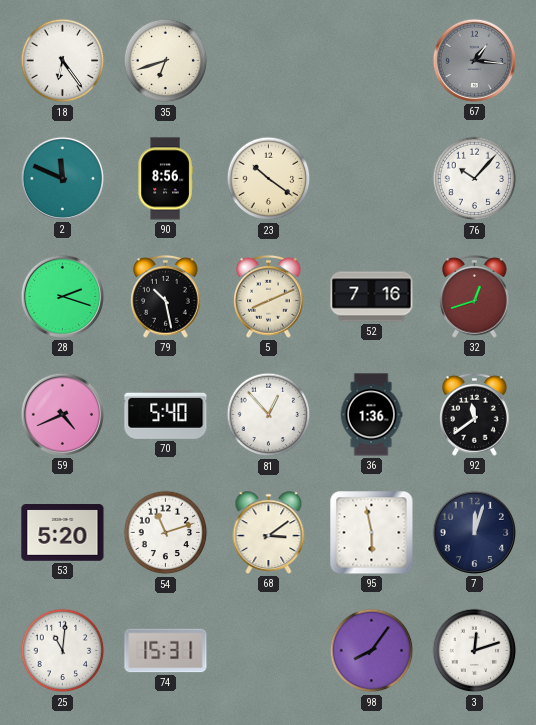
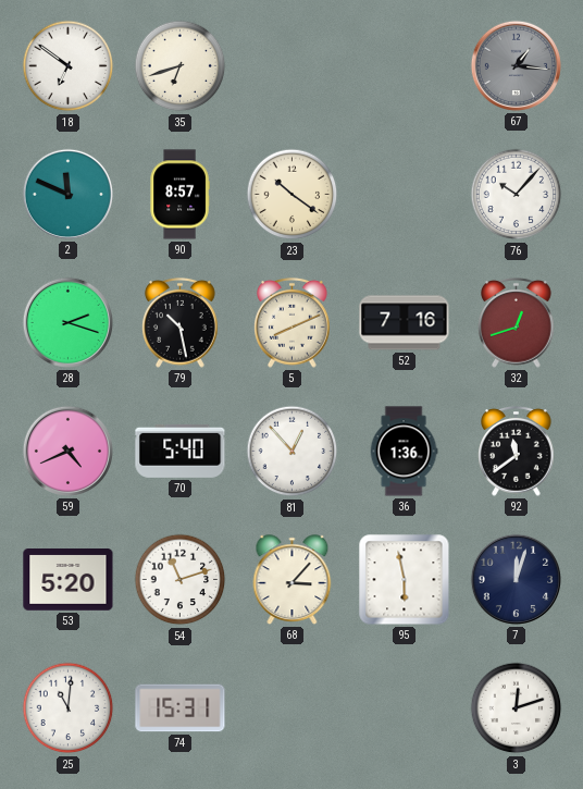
18: 6:24 -> 6:51
90: 8:56 -> 8:57
68: 3:09 -> 3:07
98: 8:06 -> none
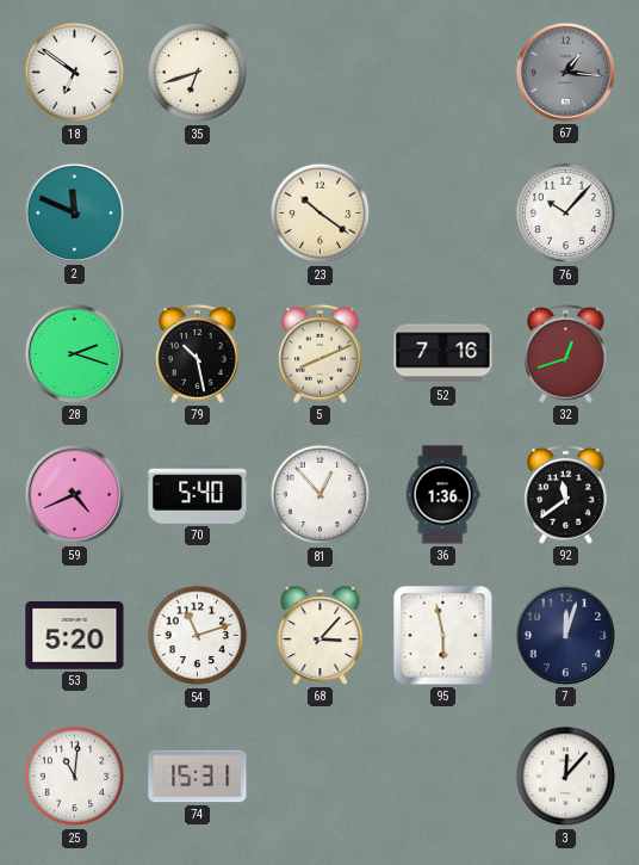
90: 8:57 -> none
3: 12:12 -> 12:07
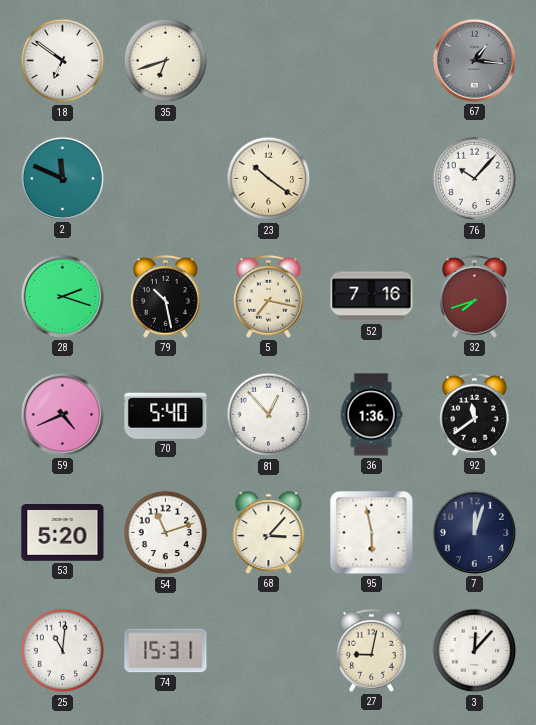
5: 8:11 -> 7:17
32: 12:42 -> 7:42
27: none -> 9:02
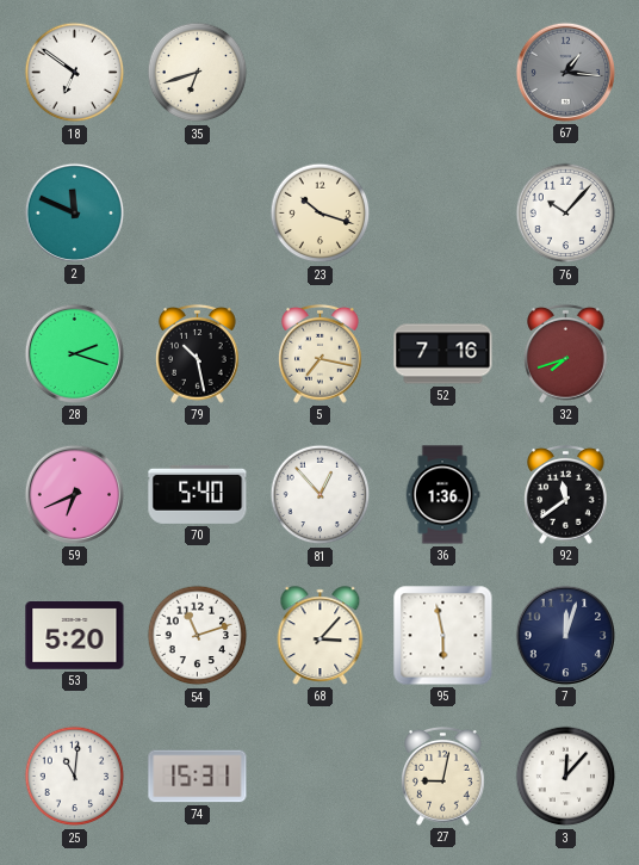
23: 10:21 -> 10:18
59: 4:41 -> 6:41
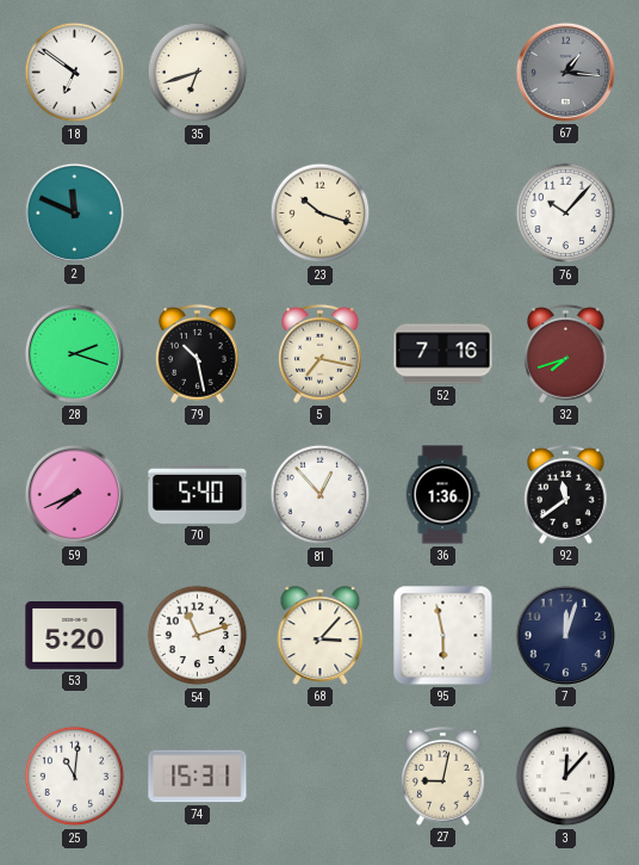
59: 6:41 -> 7:41
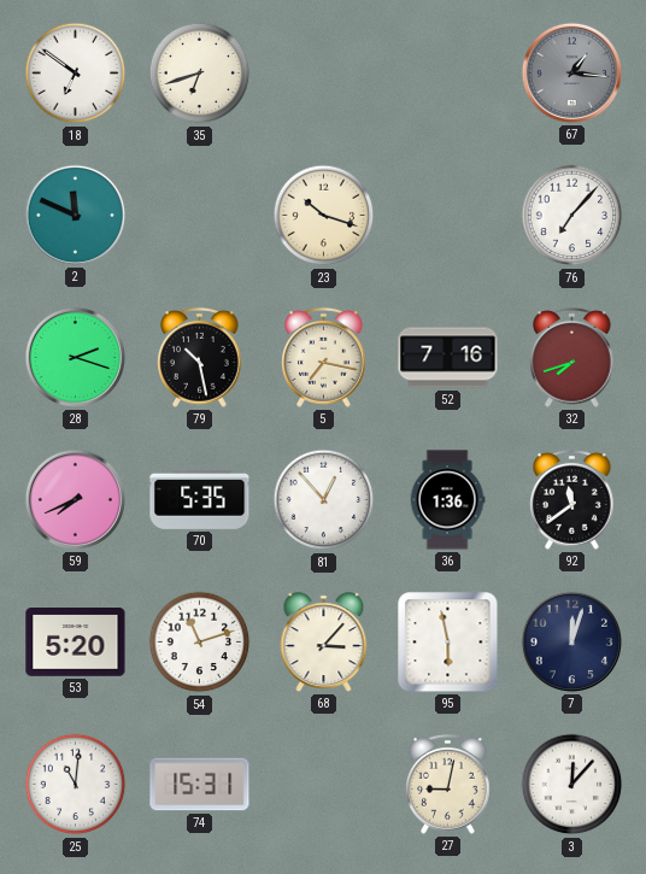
76: 10:07 -> 7:07
70: 5:40 -> 5:35
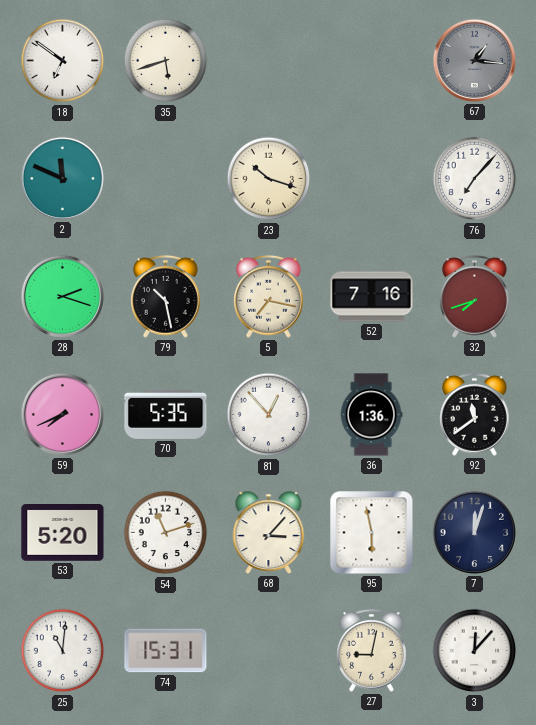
35: 6:42 -> 5:42
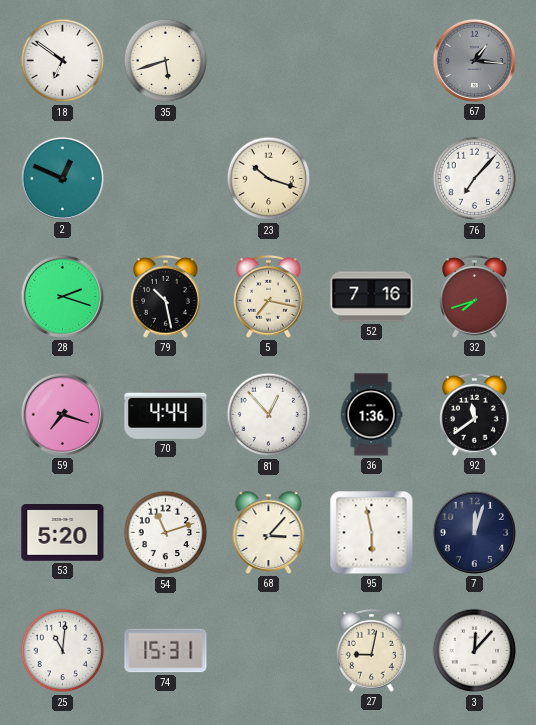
2: 11:49 -> 12:49
59: 7:41 -> 7:18
70: 5:35 -> 4:44
